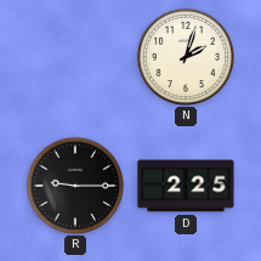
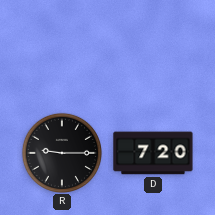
N: 2:03 -> none
D: 2:25 -> 7:20
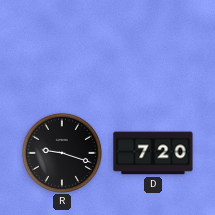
R: 9:15 -> 9:18
